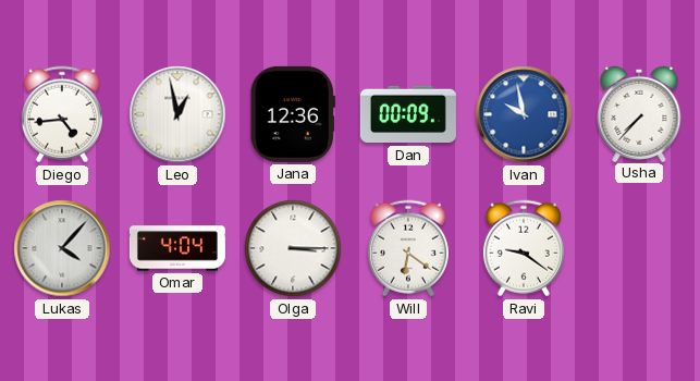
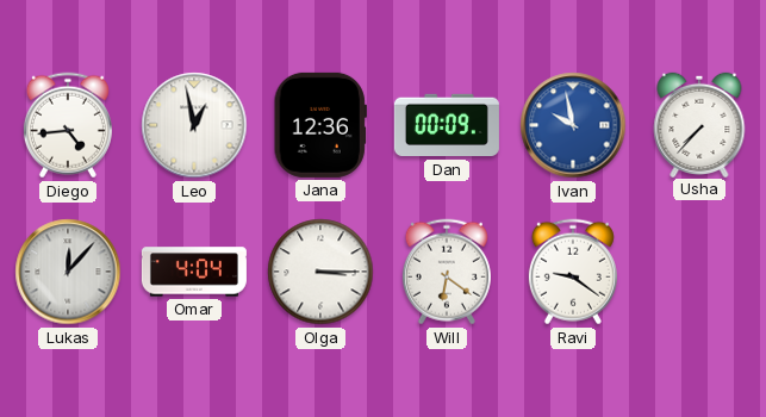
Lukas: 4:07 -> 12:07
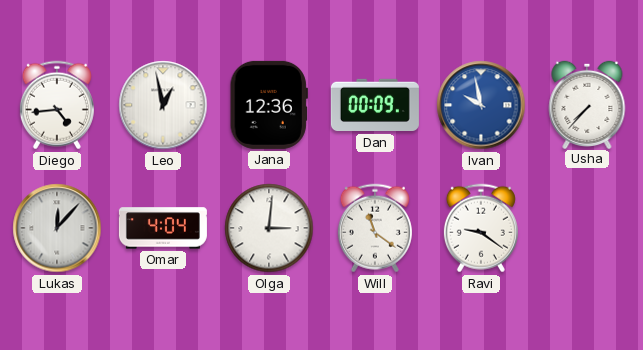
Olga: 3:15 -> 3:01
Will: 6:21 -> 11:21
